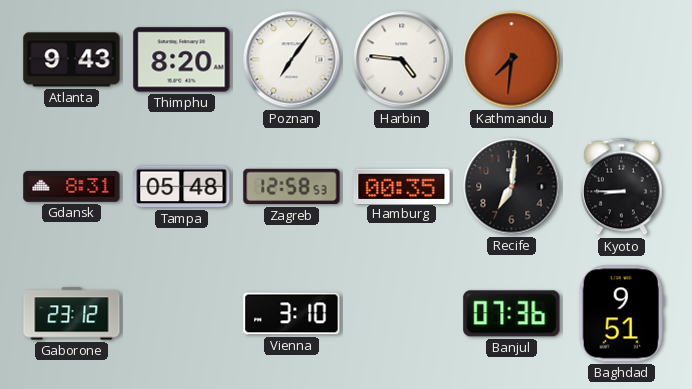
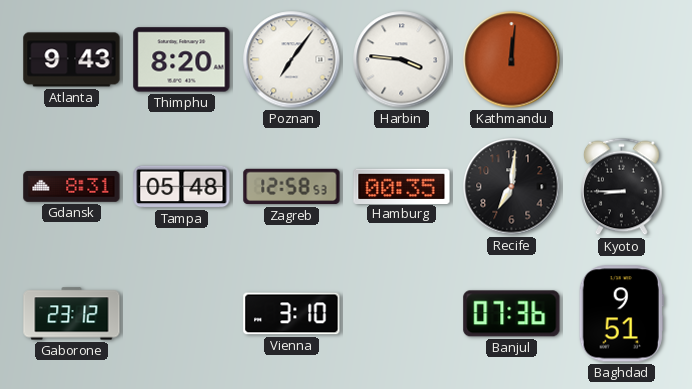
Harbin: 4:46 -> 3:46
Kathmandu: 7:31 -> 12:01
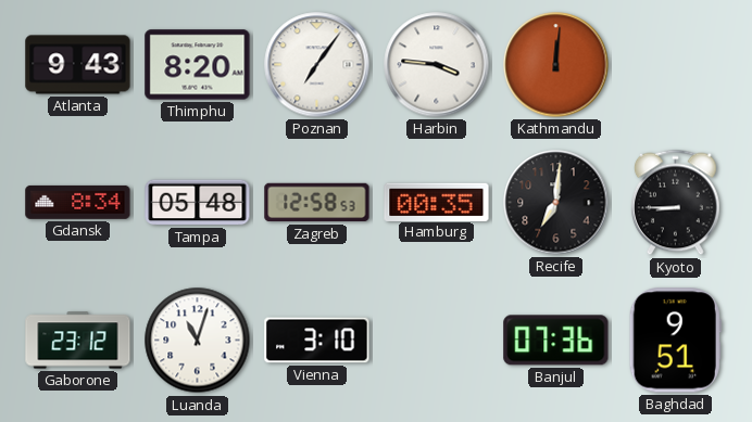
Gdansk: 8:31 -> 8:34
Luanda: none -> 11:03
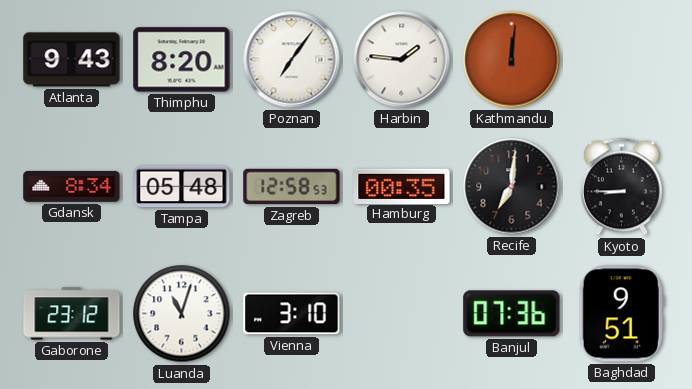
Harbin: 3:46 -> 1:46
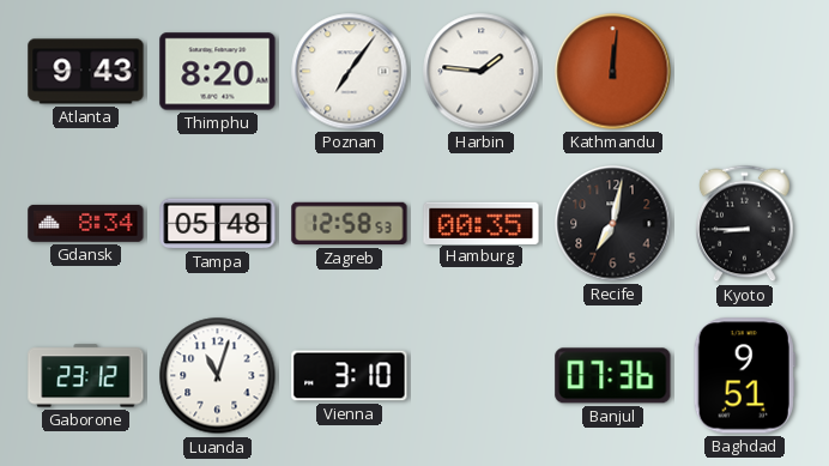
Recife: 7:01 -> 7:02
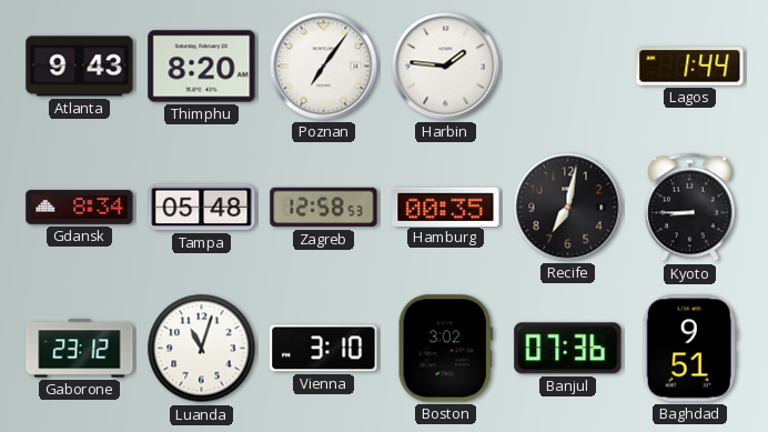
Kathmandu: 12:01 -> none
Lagos: none -> 1:44
Boston: none -> 3:02
